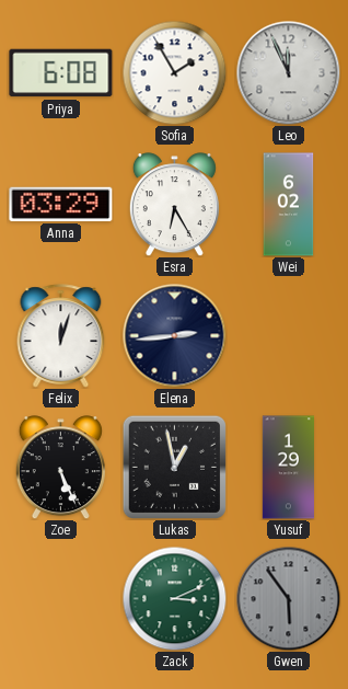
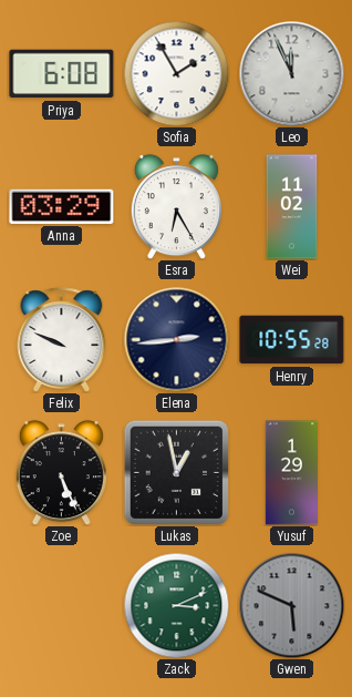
Wei: 6:02 -> 11:02
Felix: 12:03 -> 9:49
Henry: none -> 10:55
Gwen: 5:54 -> 5:49
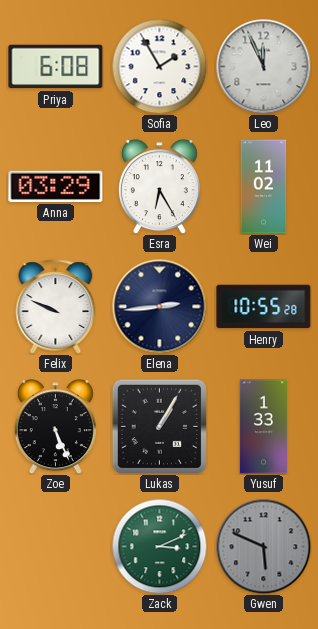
Lukas: 12:58 -> 1:05
Yusuf: 1:29 -> 1:33
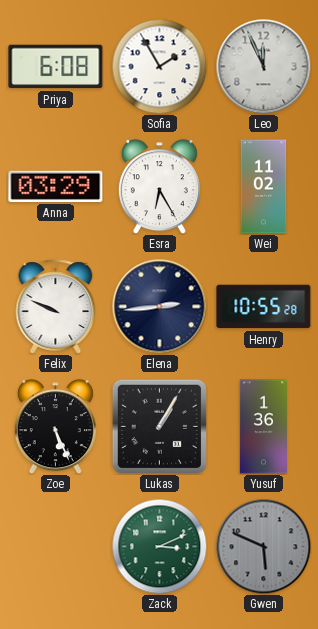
Yusuf: 1:33 -> 1:36
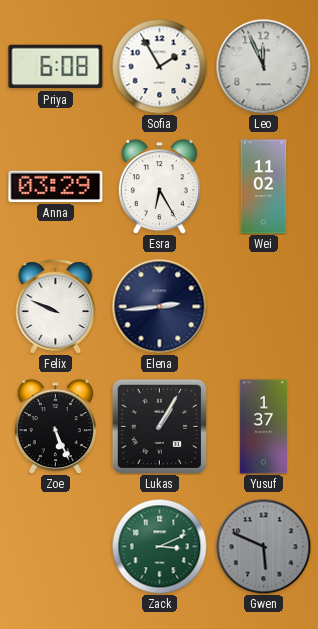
Henry: 10:55 -> none
Yusuf: 1:36 -> 1:37
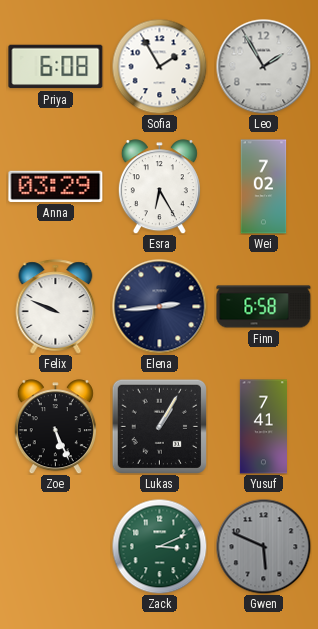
Leo: 11:56 -> 1:55
Wei: 11:02 -> 7:02
Finn: none -> 6:58
Yusuf: 1:37 -> 7:41
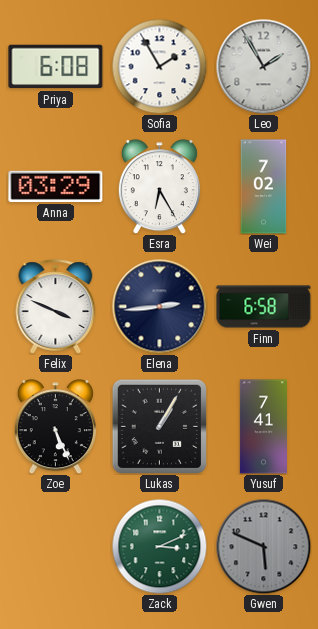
Felix: 9:49 -> 3:49
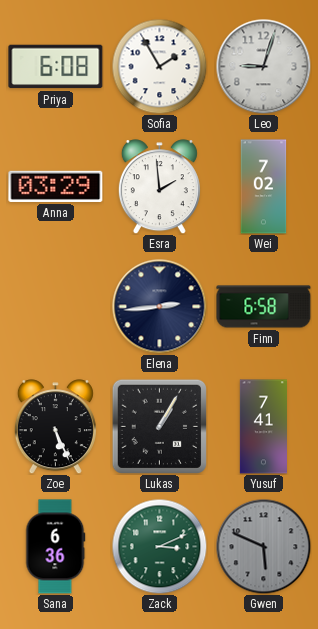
Leo: 1:55 -> 9:03
Esra: 6:25 -> 1:59
Felix: 3:49 -> none
Sana: none -> 6:36
